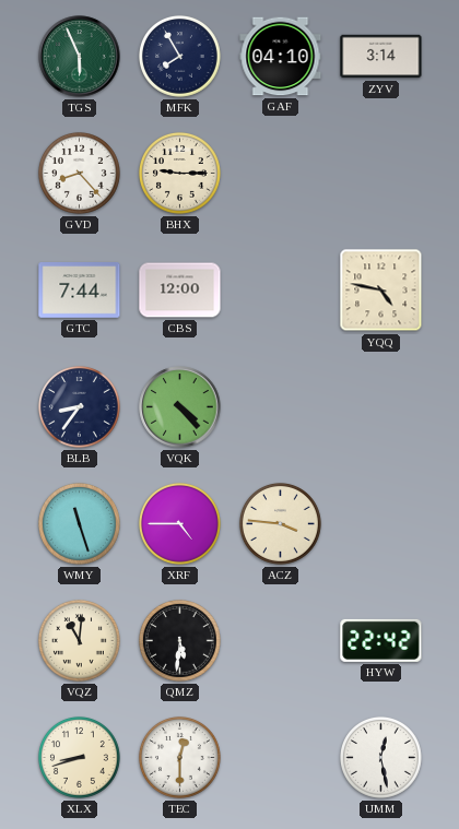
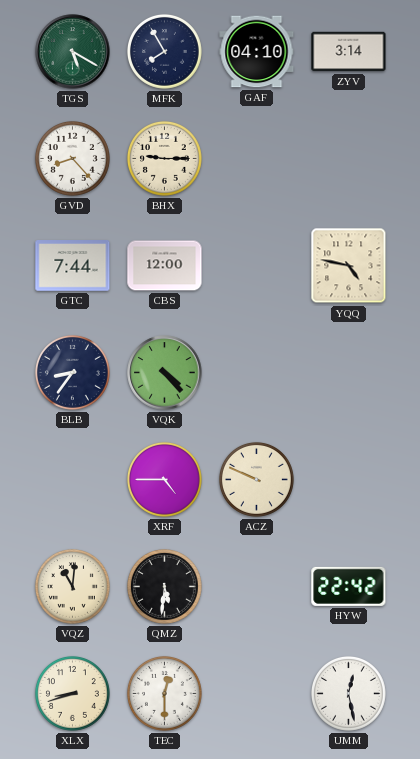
TGS: 5:56 -> 5:20
WMY: 11:27 -> none
ACZ: 3:46 -> 9:49
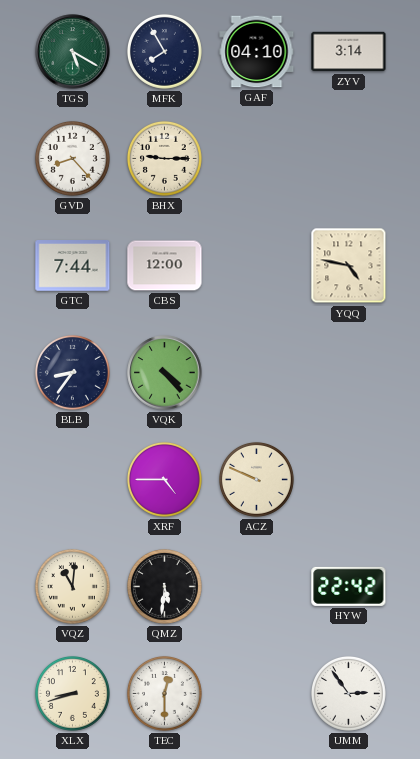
UMM: 12:28 -> 2:54
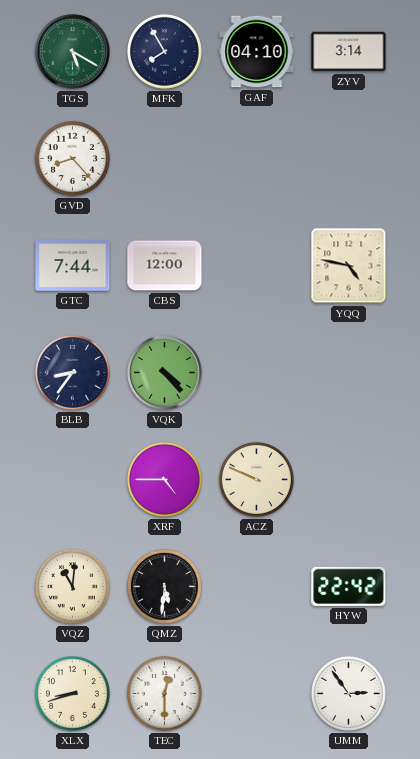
BHX: 9:15 -> none
